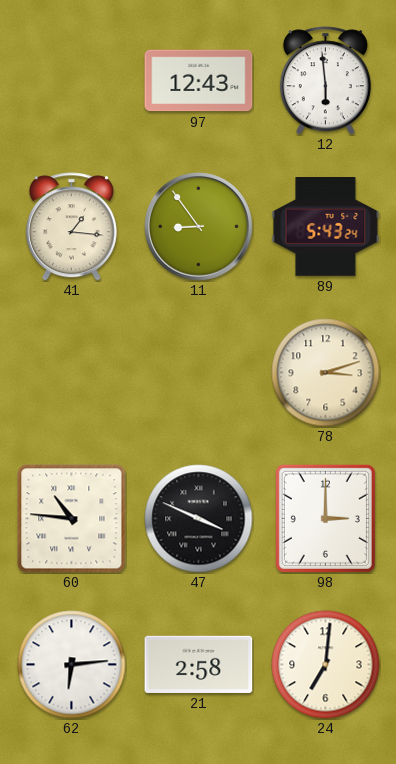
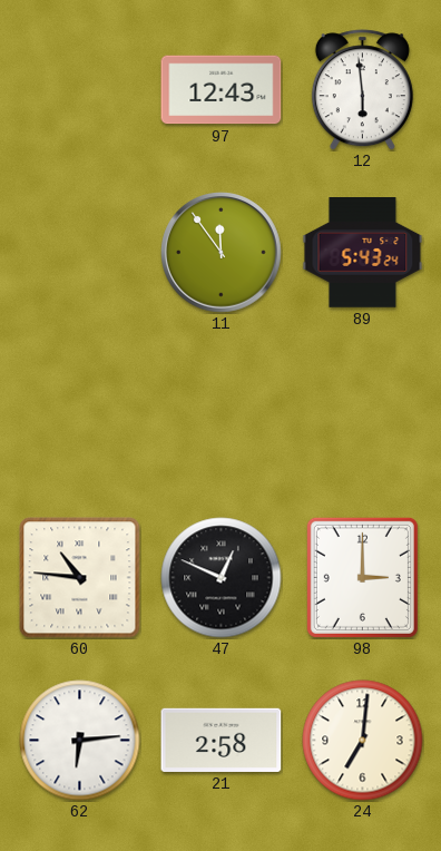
41: 1:16 -> none
11: 8:54 -> 11:54
78: 3:12 -> none
47: 3:49 -> 12:49
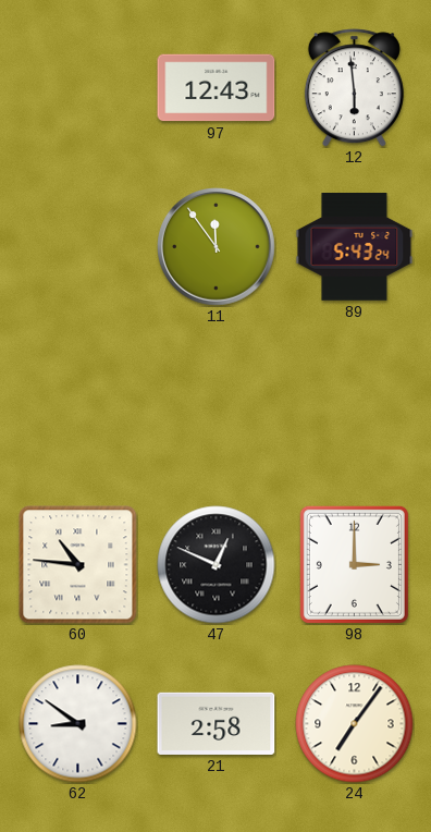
62: 6:14 -> 8:51
24: 7:01 -> 7:06
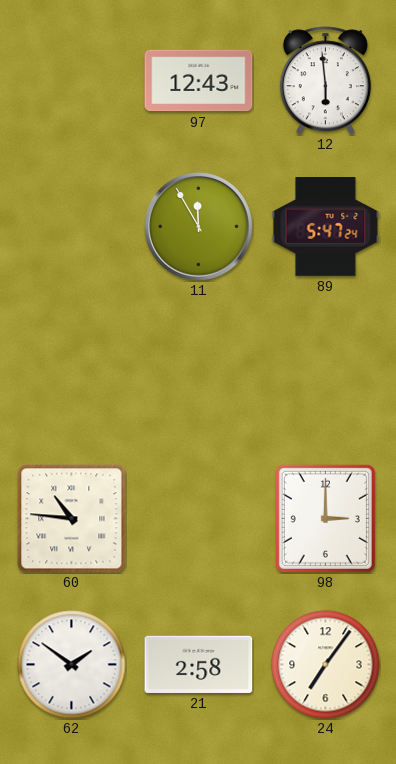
11: 11:54 -> 11:55
89: 5:43 -> 5:47
47: 12:49 -> none
62: 8:51 -> 1:51
